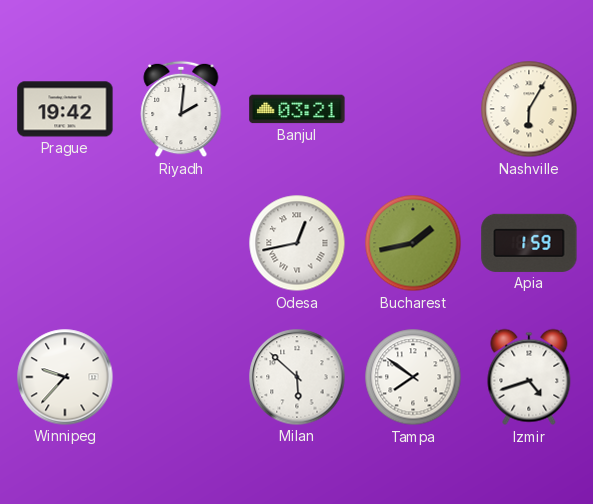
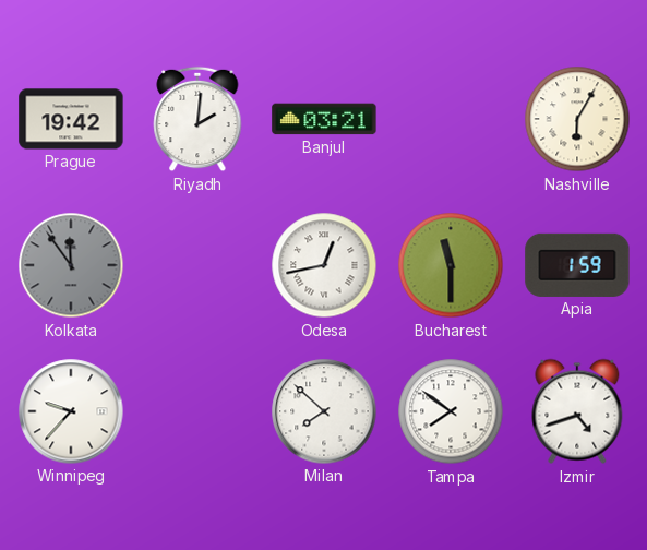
Kolkata: none -> 11:54
Bucharest: 1:43 -> 11:30
Milan: 5:52 -> 7:52
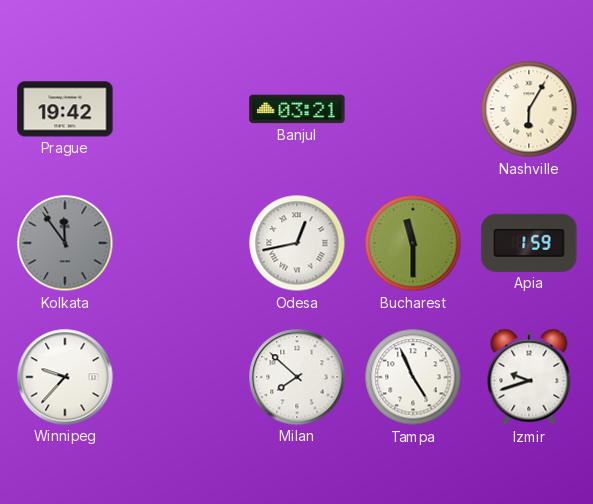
Riyadh: 2:01 -> none
Tampa: 7:51 -> 4:56
Izmir: 4:42 -> 9:42
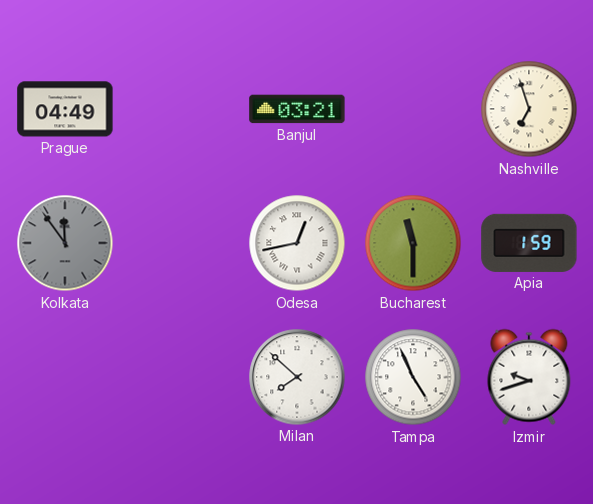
Prague: 19:42 -> 04:49
Nashville: 6:05 -> 6:57
Winnipeg: 9:37 -> none
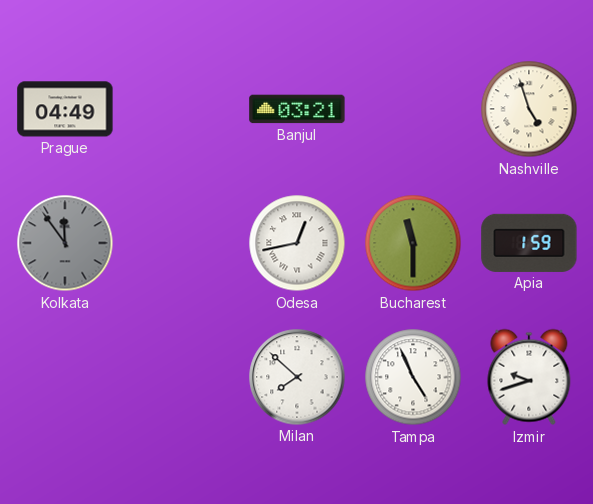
Nashville: 6:57 -> 4:57
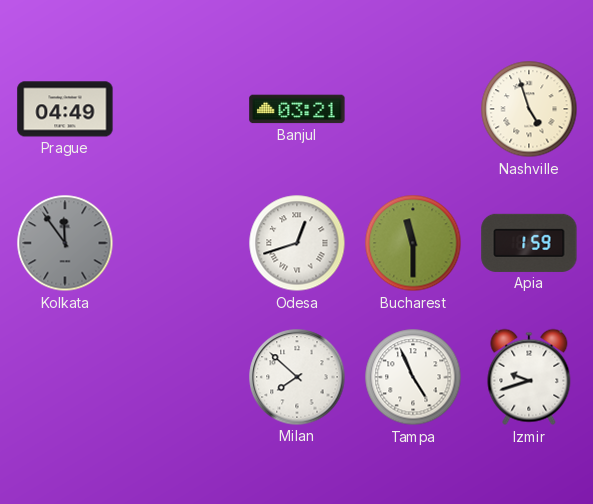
Odesa: 12:43 -> 12:42
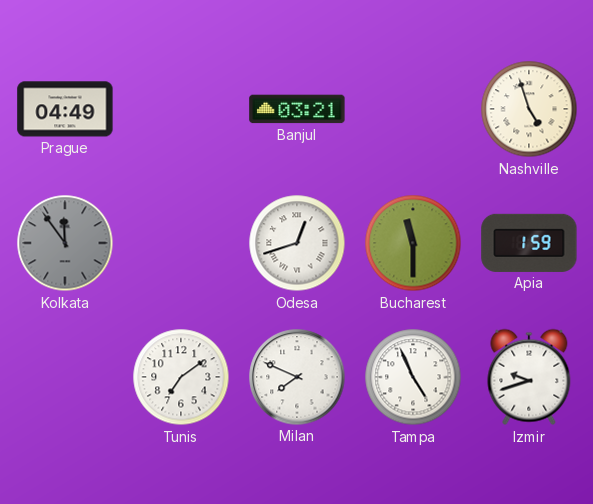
Tunis: none -> 7:09
Milan: 7:52 -> 7:49
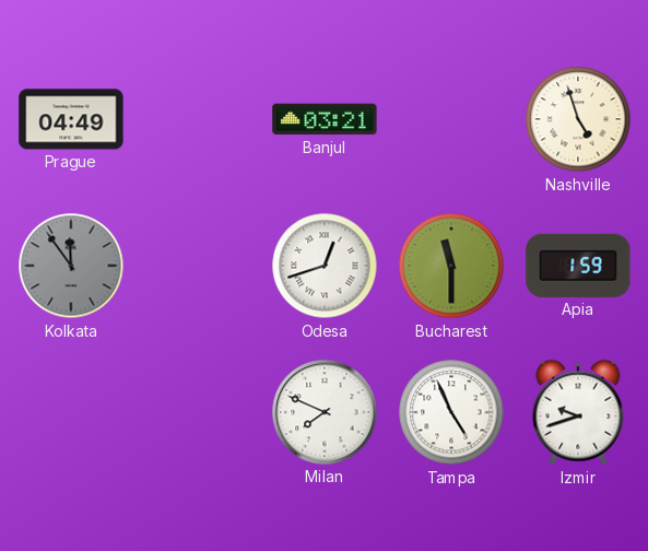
Tunis: 7:09 -> none
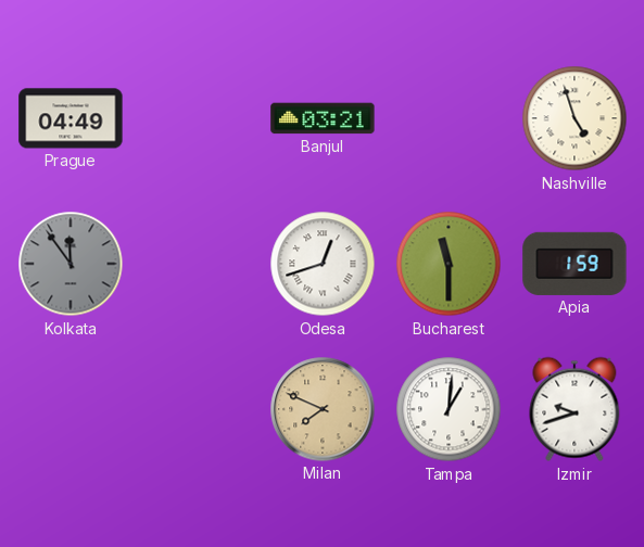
Milan dial: white -> champagne
Tampa: 4:56 -> 1:01
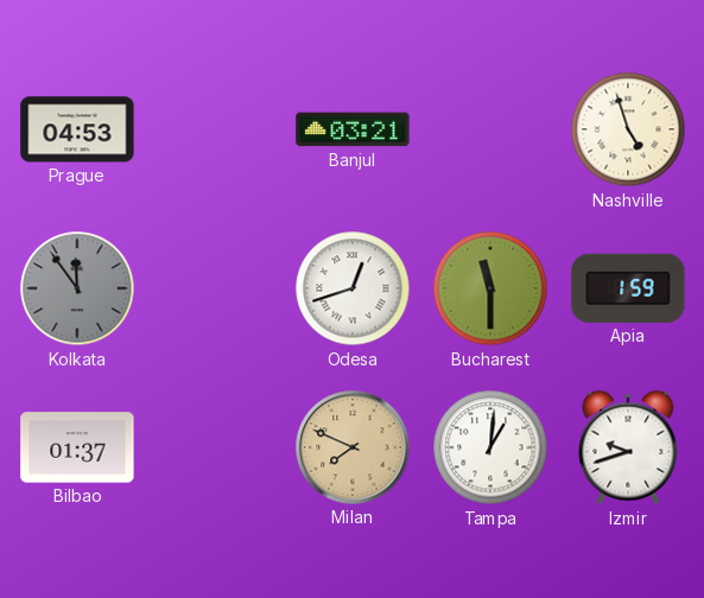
Prague: 04:49 -> 04:53
Bilbao: none -> 01:37
